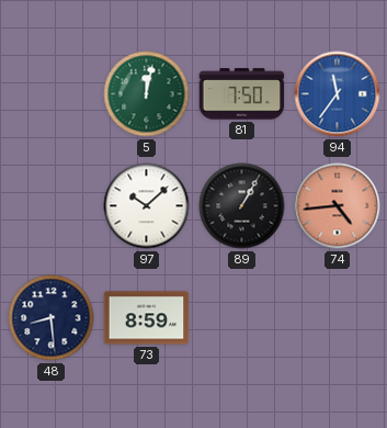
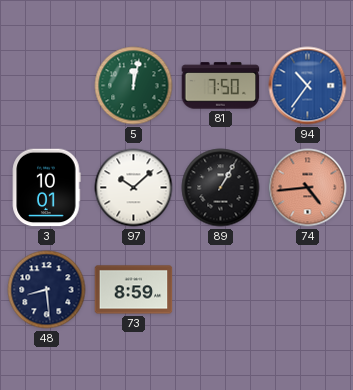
94: 11:36 -> 10:36
3: none -> 10:01
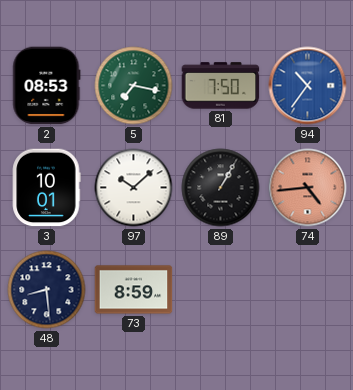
2: none -> 08:53
5: 12:02 -> 7:17
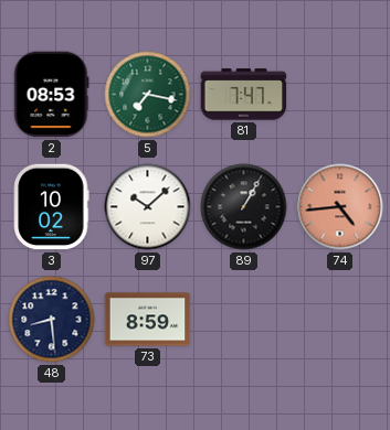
81: 7:50 -> 7:47
94: 10:36 -> none
3: 10:01 -> 10:02
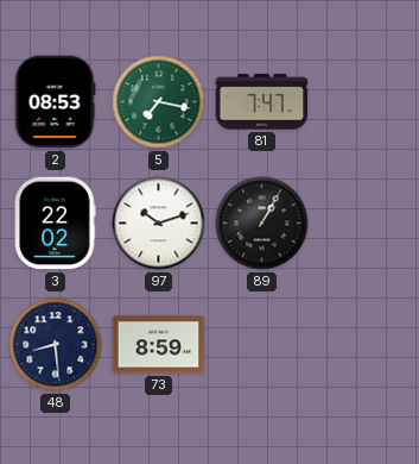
3: 10:02 -> 22:02
97: 10:08 -> 10:12
74: 4:44 -> none
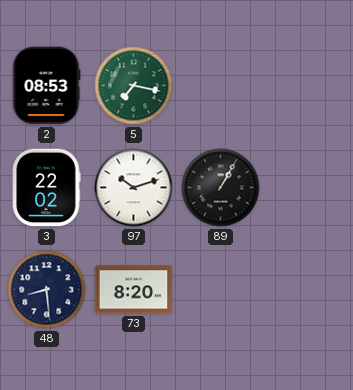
81: 7:47 -> none
73: 8:59 -> 8:20
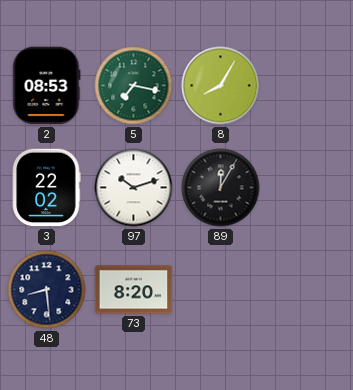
8: none -> 8:05
89: 1:05 -> 12:05
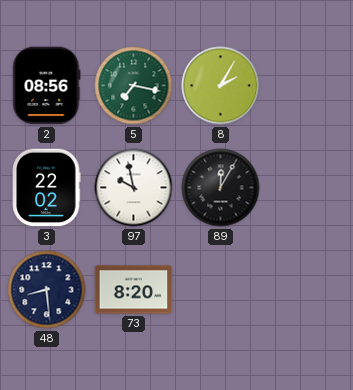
2: 08:53 -> 08:56
8: 8:05 -> 2:05
97: 10:12 -> 9:58
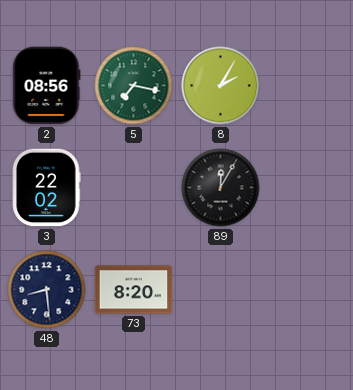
97: 9:58 -> none
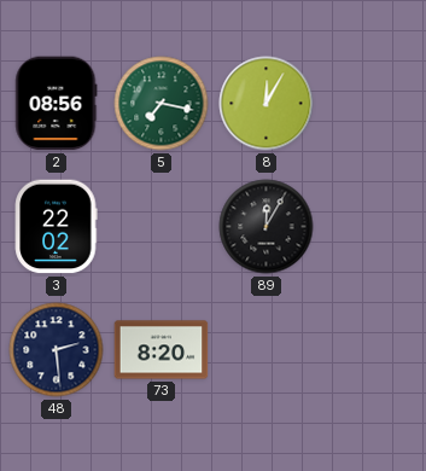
8: 2:05 -> 12:05
48: 8:29 -> 2:29
